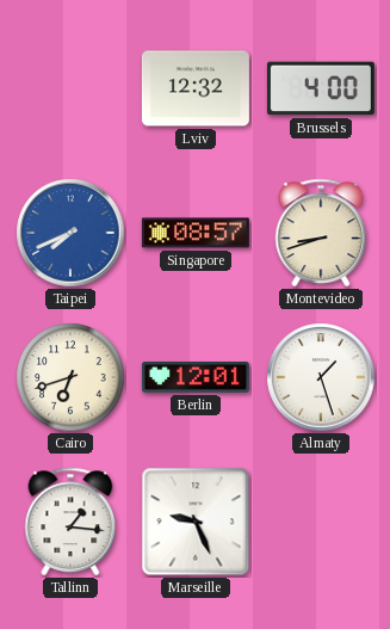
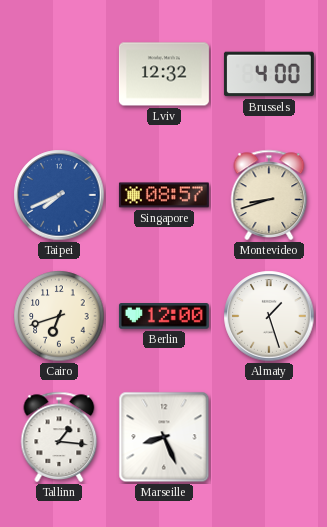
Berlin: 12:01 -> 12:00
Marseille: 9:26 -> 8:26
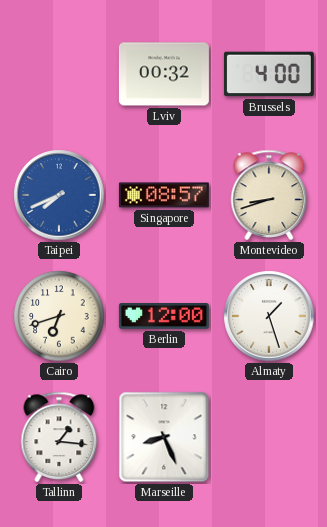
Lviv: 12:32 -> 00:32
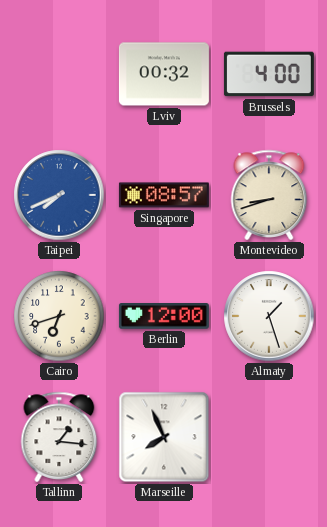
Marseille: 8:26 -> 7:56
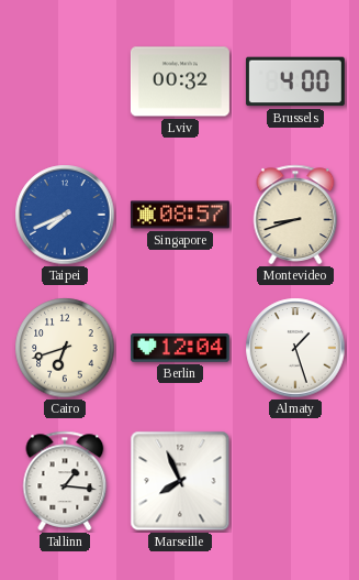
Berlin: 12:00 -> 12:04
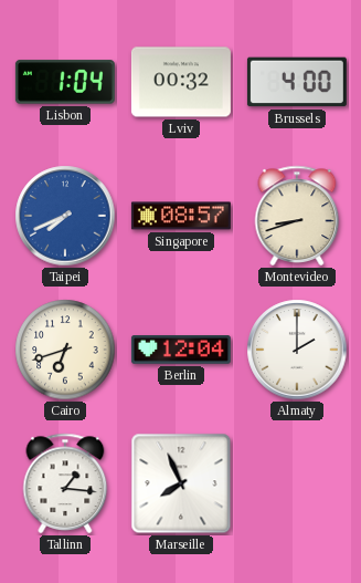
Lisbon: none -> 1:04
Almaty: 1:27 -> 2:00
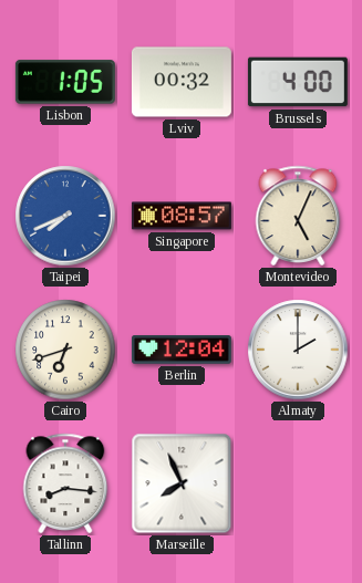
Lisbon: 1:04 -> 1:05
Montevideo: 8:42 -> 5:04
Tallinn: 1:16 -> 8:16
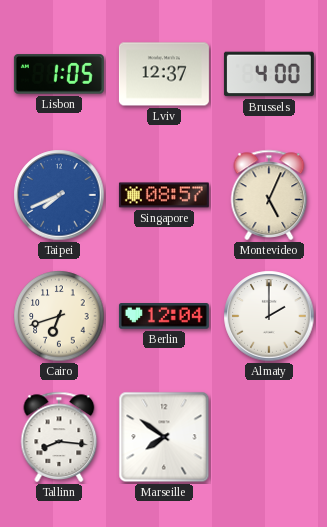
Lviv: 00:32 -> 12:37
Marseille: 7:56 -> 7:51
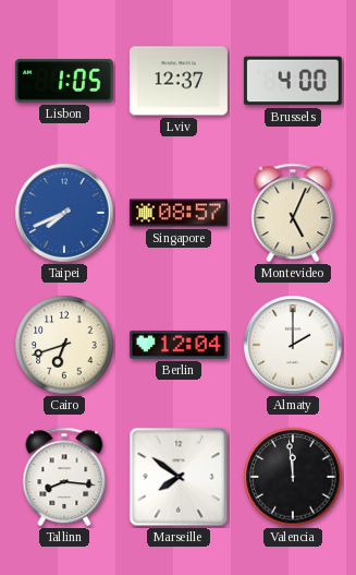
Valencia: none -> 11:59
